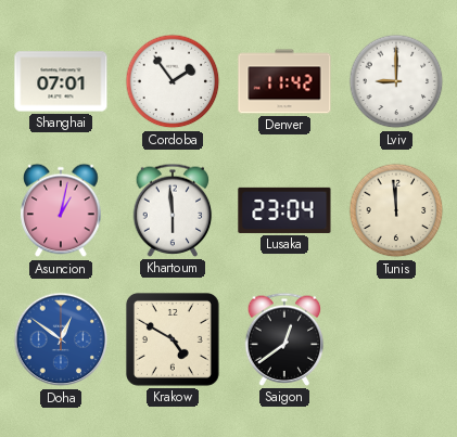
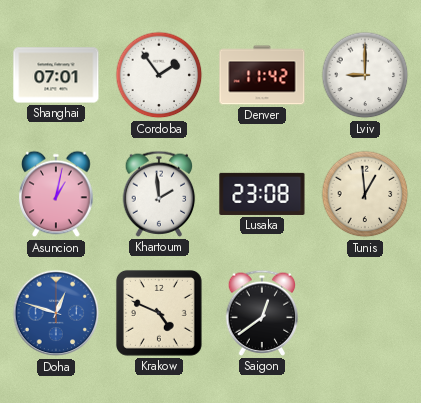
Khartoum: 5:59 -> 1:59
Lusaka: 23:04 -> 23:08
Tunis: 11:59 -> 12:59
Doha: 12:51 -> 12:48
Krakow: 4:50 -> 4:49
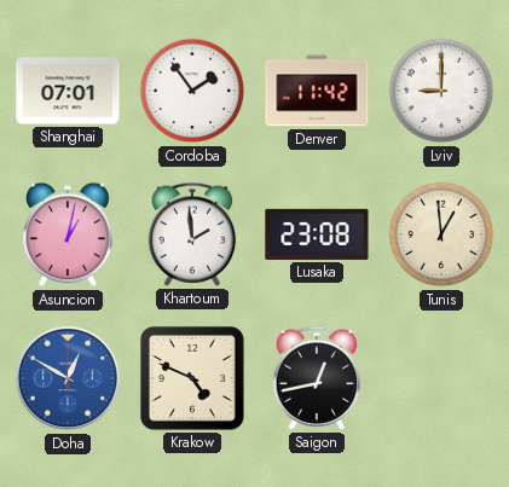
Doha: 12:48 -> 12:50
Saigon: 12:39 -> 12:43
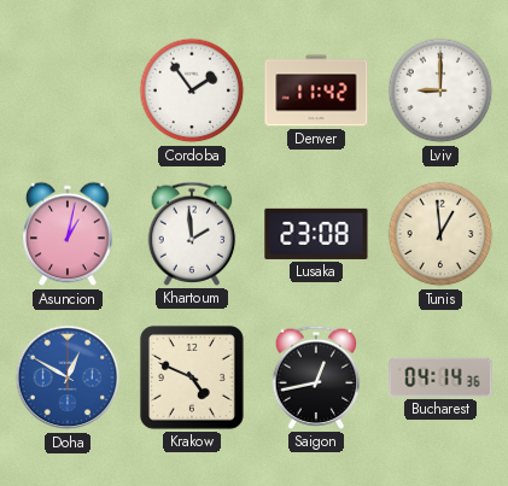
Shanghai: 07:01 -> none
Bucharest: none -> 04:14
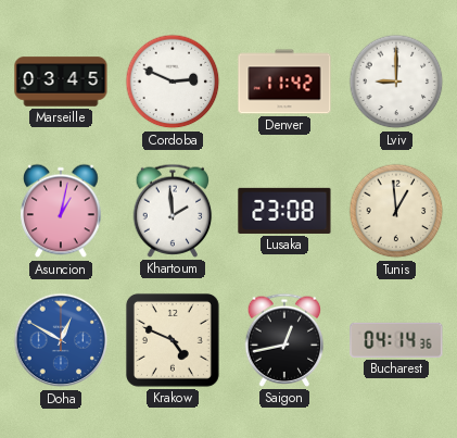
Marseille: none -> 03:45
Cordoba: 1:54 -> 2:49
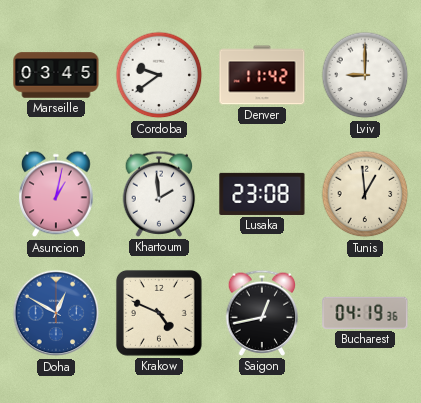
Cordoba: 2:49 -> 9:39
Bucharest: 04:14 -> 04:19
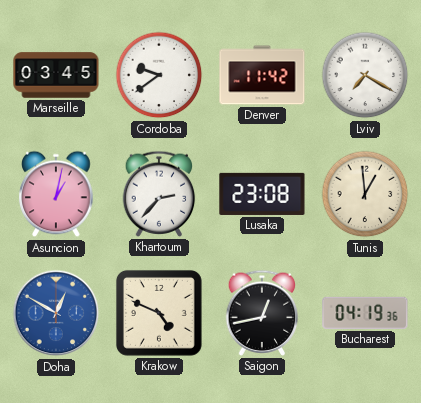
Lviv: 9:00 -> 7:20
Khartoum: 1:59 -> 2:37
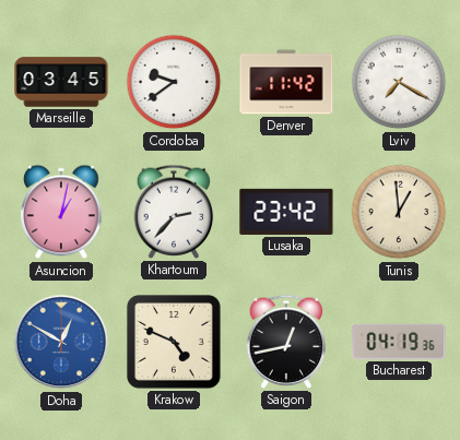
Lusaka: 23:08 -> 23:42
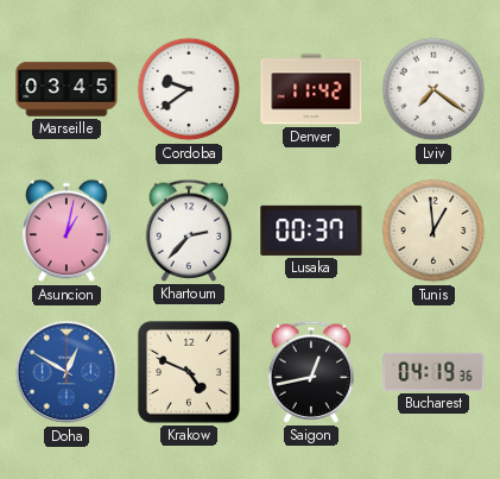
Lviv: 7:20 -> 7:21
Lusaka: 23:42 -> 00:37
